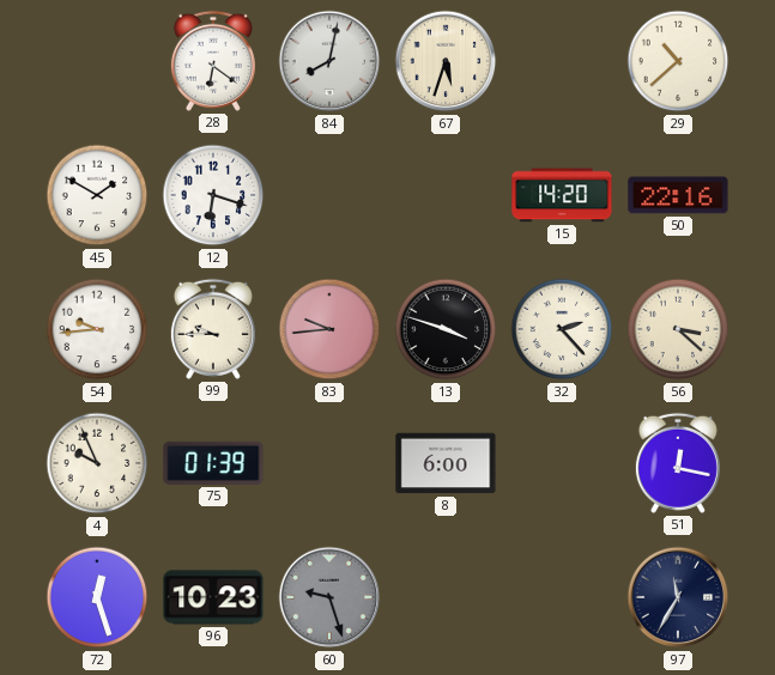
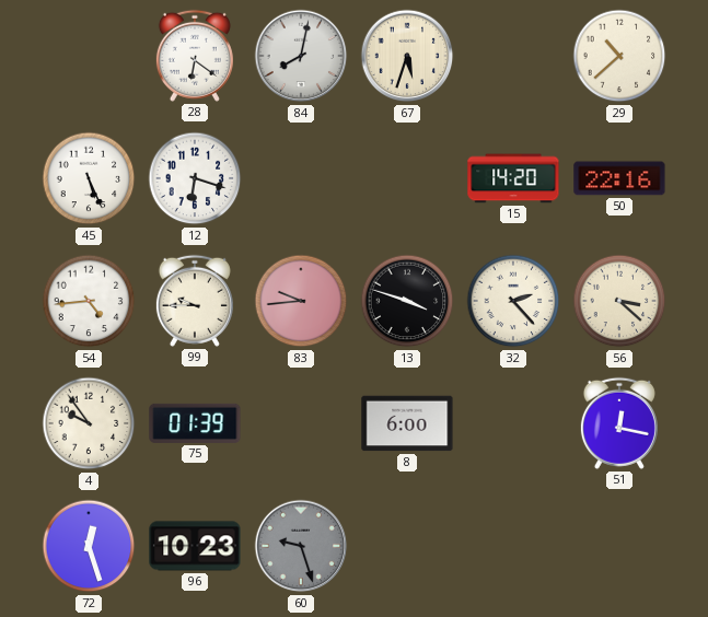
45: 1:50 -> 5:26
54: 9:44 -> 4:44
4: 9:56 -> 9:54
97: 11:35 -> none
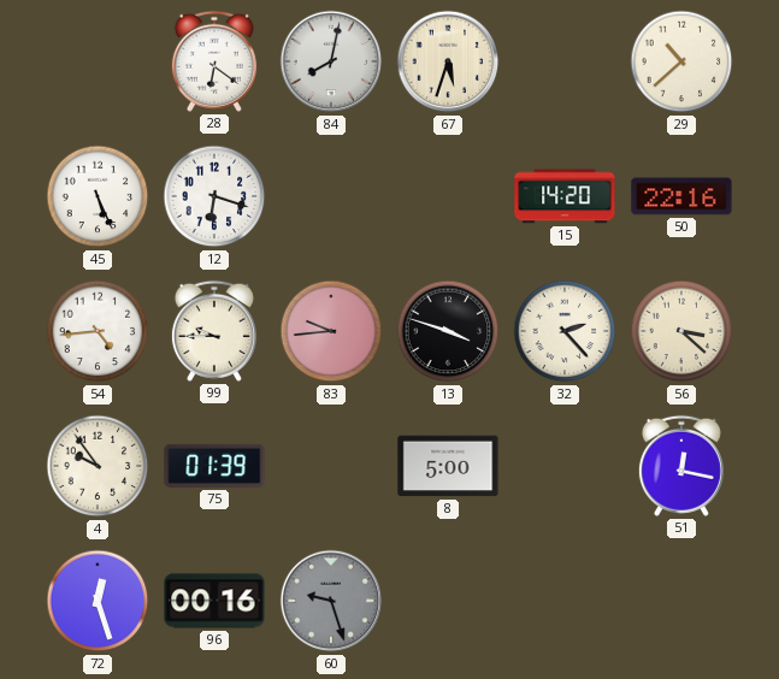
8: 6:00 -> 5:00
96: 10:23 -> 00:16
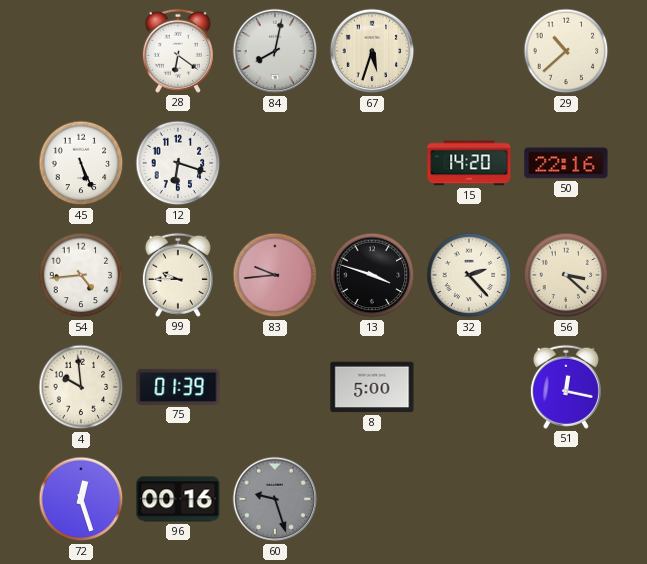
4: 9:54 -> 9:59
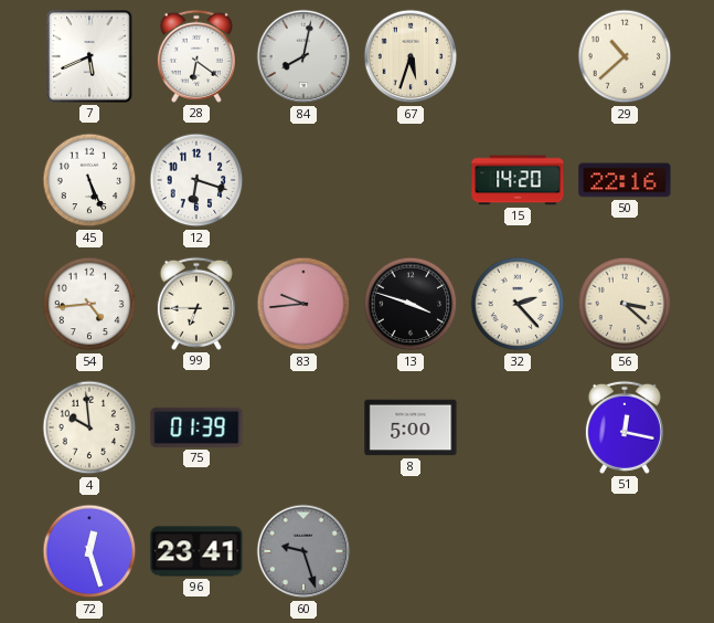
7: none -> 5:41
99: 9:45 -> 6:45
96: 00:16 -> 23:41
